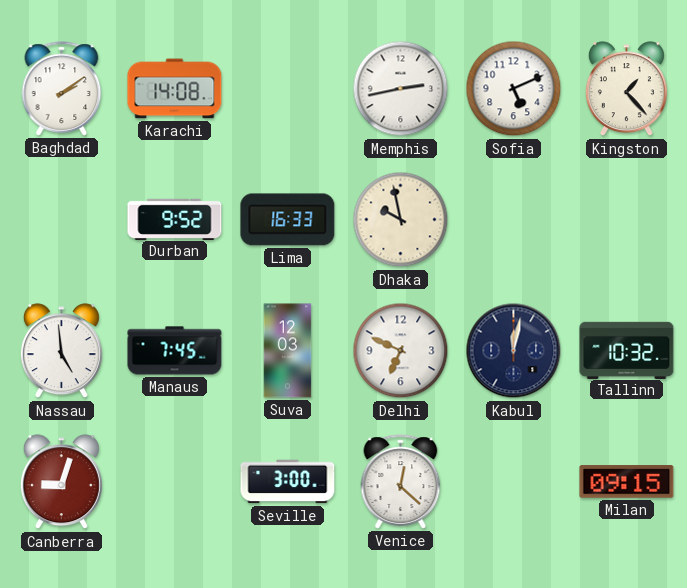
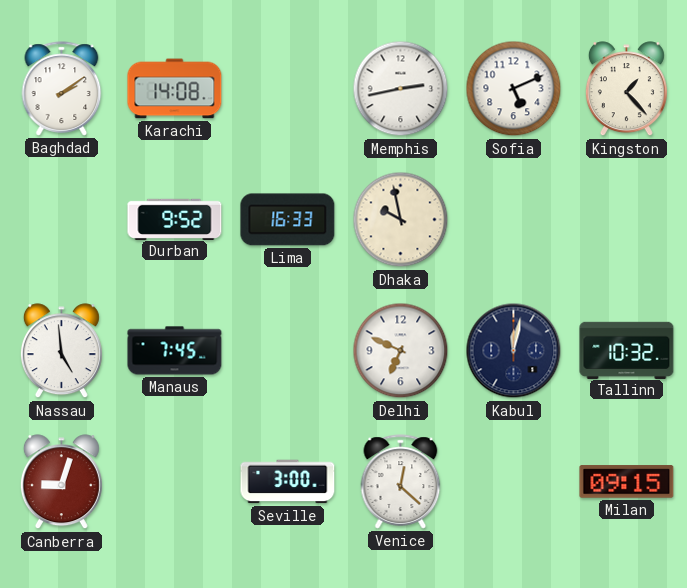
Suva: 12:03 -> none
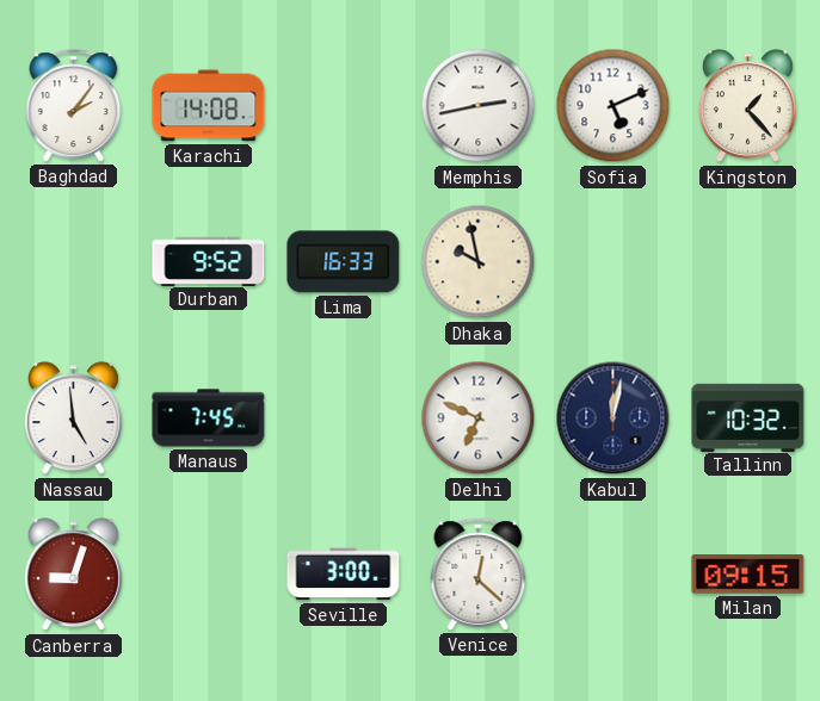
Baghdad: 2:09 -> 2:06
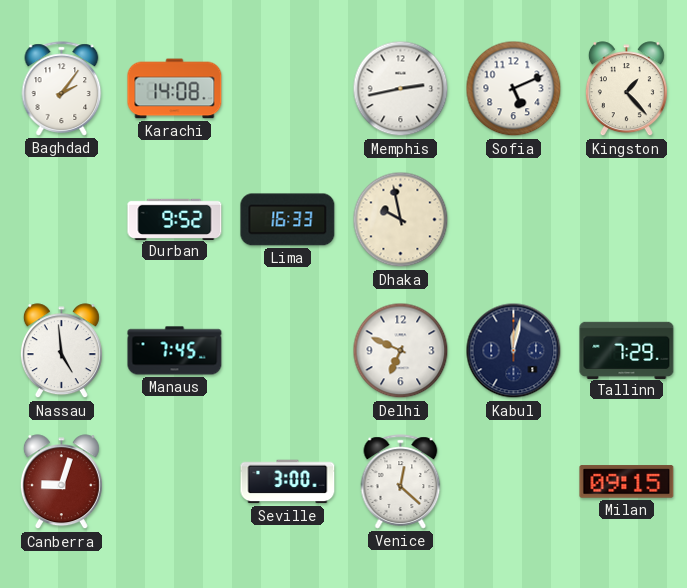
Tallinn: 10:32 -> 7:29
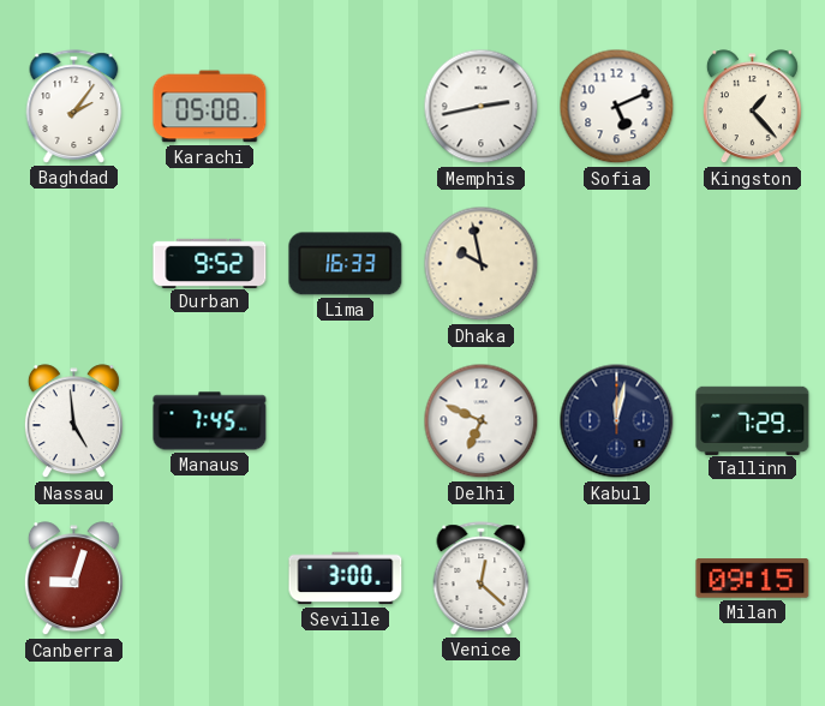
Karachi: 14:08 -> 05:08
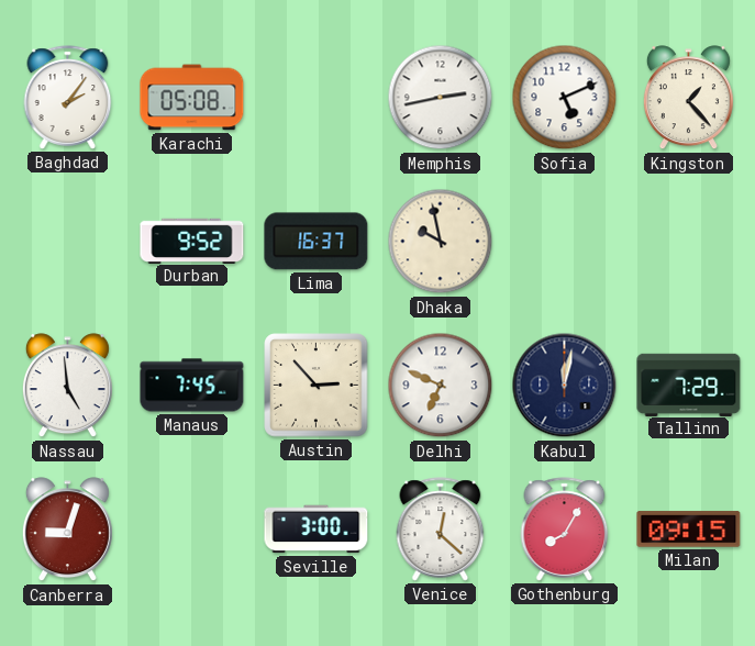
Lima: 16:33 -> 16:37
Austin: none -> 2:53
Gothenburg: none -> 8:05
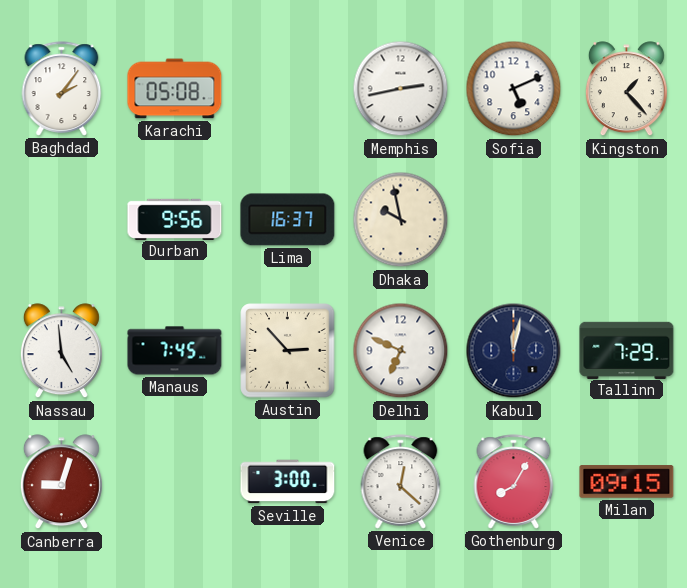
Durban: 9:52 -> 9:56
